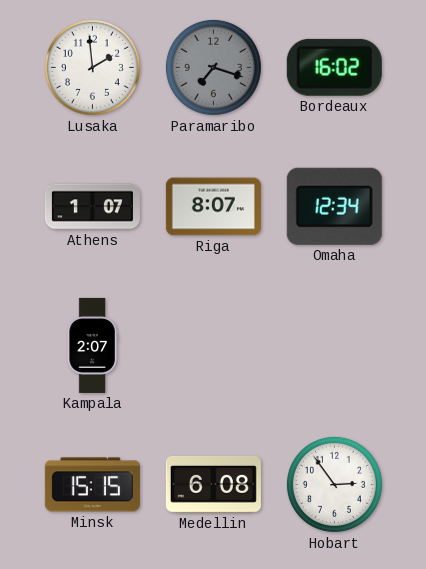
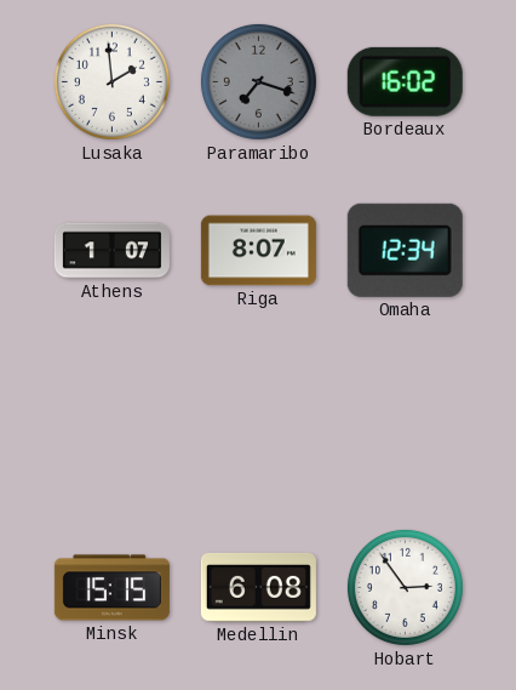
Kampala: 2:07 -> none
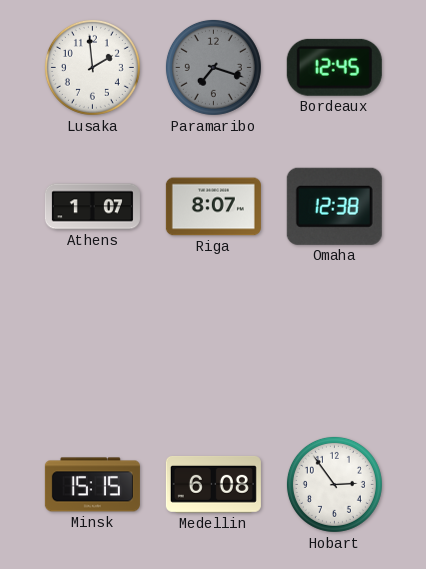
Bordeaux: 16:02 -> 12:45
Omaha: 12:34 -> 12:38
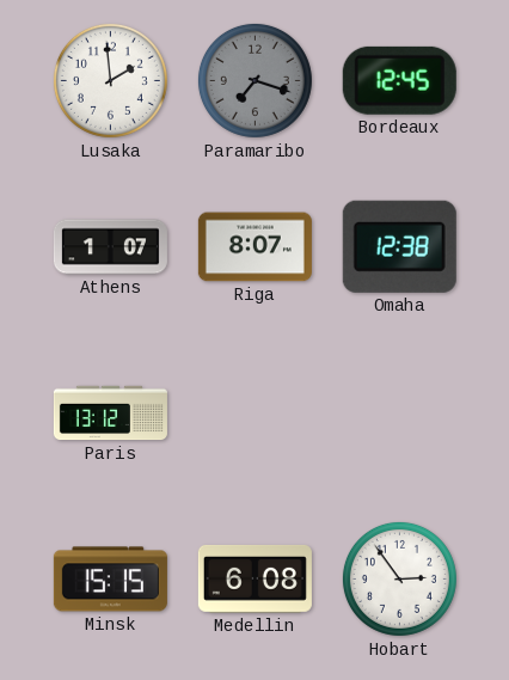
Paris: none -> 13:12
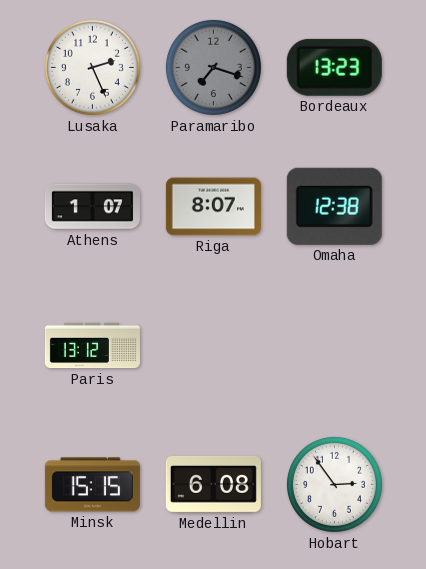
Lusaka: 1:59 -> 2:26
Bordeaux: 12:45 -> 13:23
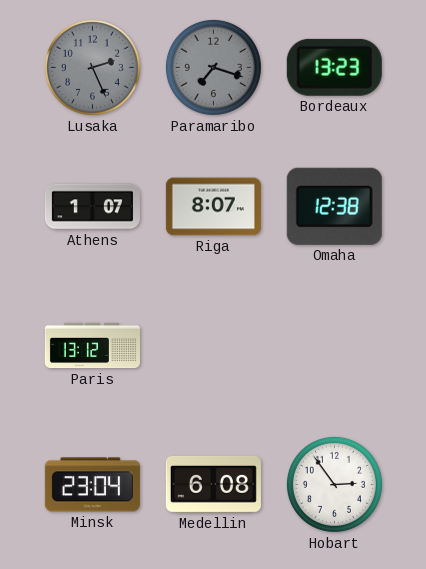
Lusaka dial: white -> grey
Minsk: 15:15 -> 23:04
